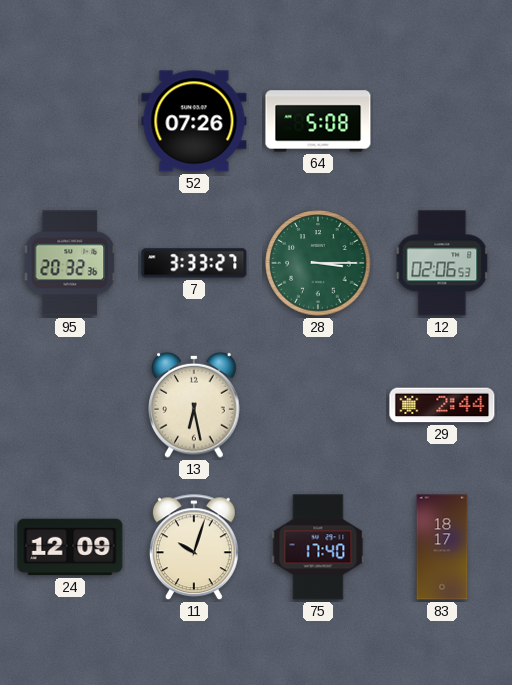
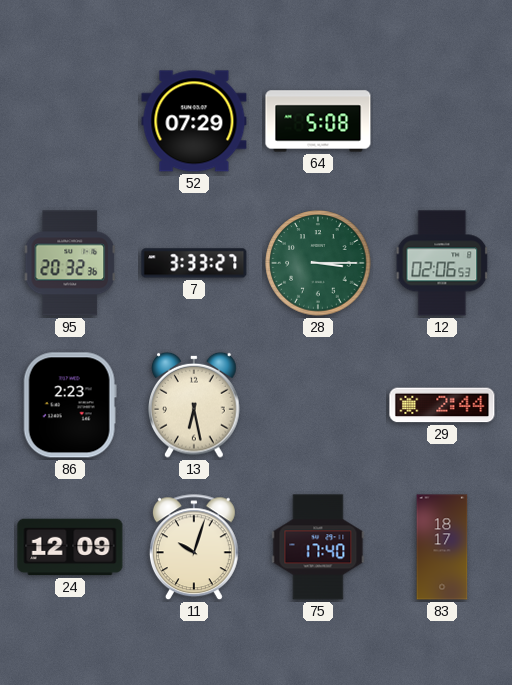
52: 07:26 -> 07:29
86: none -> 2:23
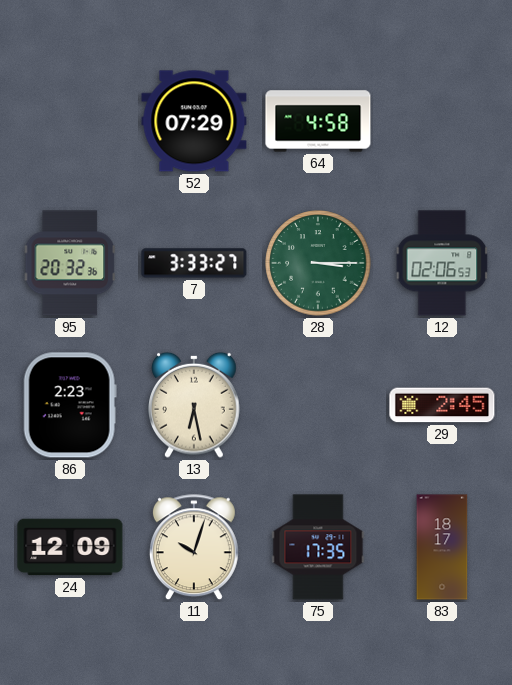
64: 5:08 -> 4:58
29: 2:44 -> 2:45
75: 17:40 -> 17:35
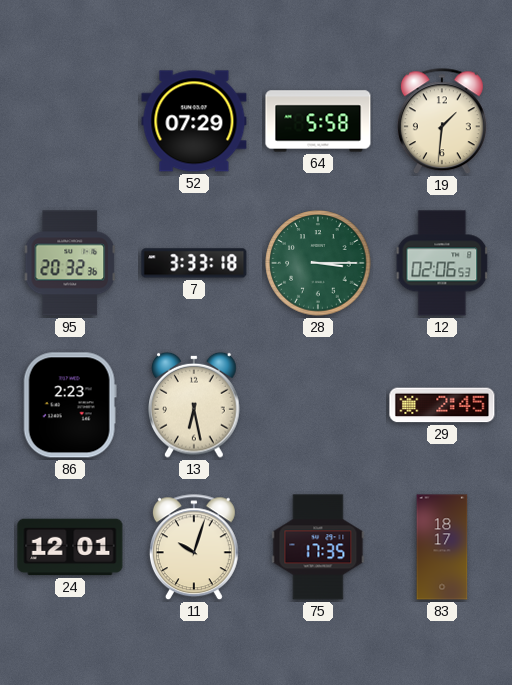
64: 4:58 -> 5:58
19: none -> 1:31
7: 3:33:27 -> 3:33:18
24: 12:09 -> 12:01
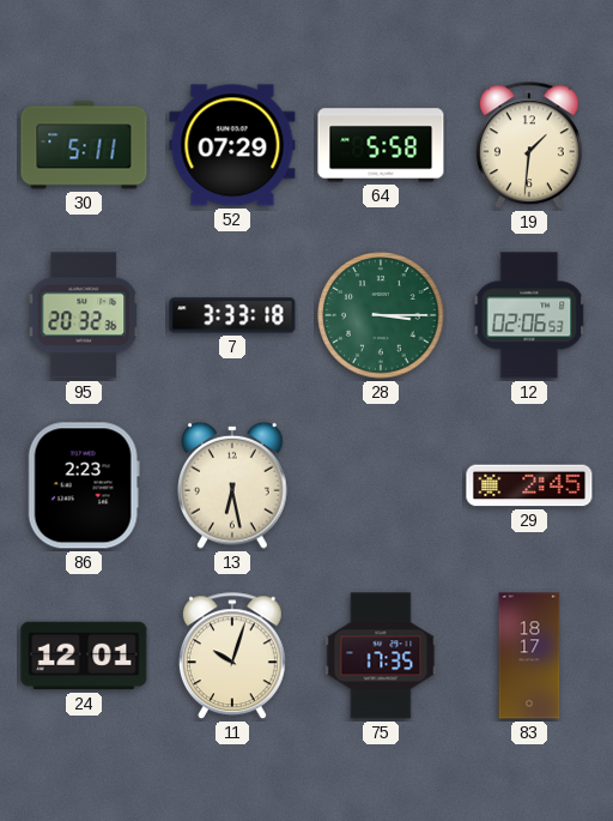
30: none -> 5:11
